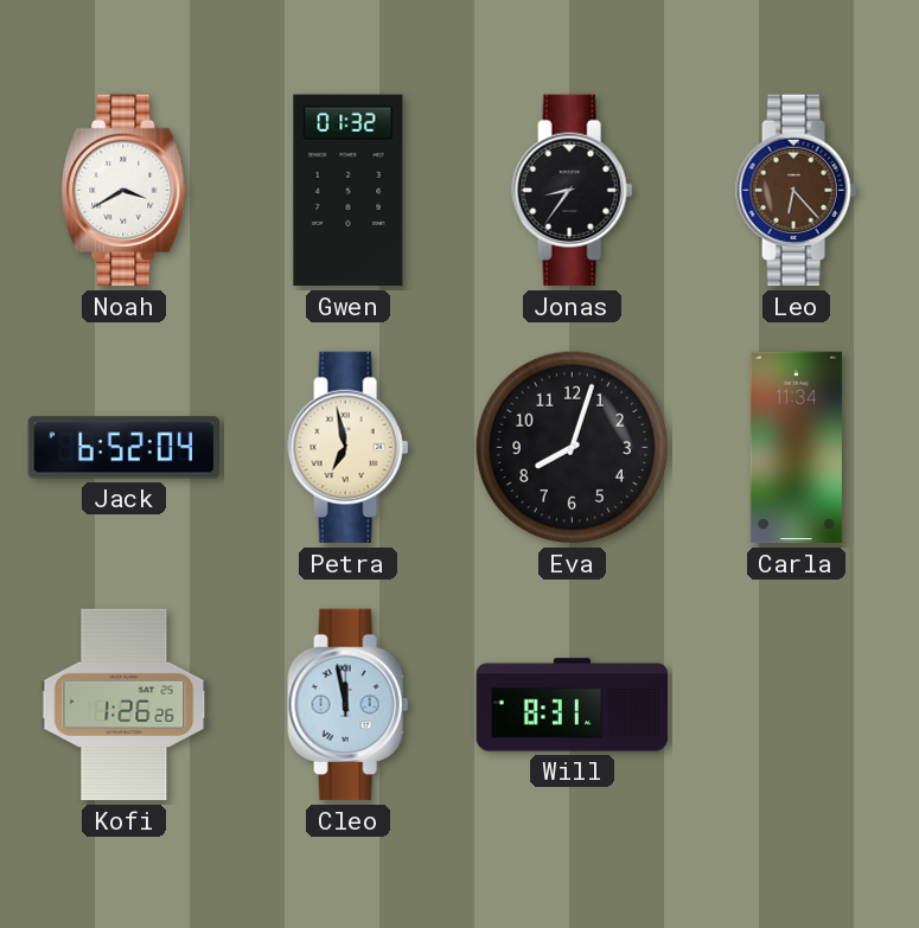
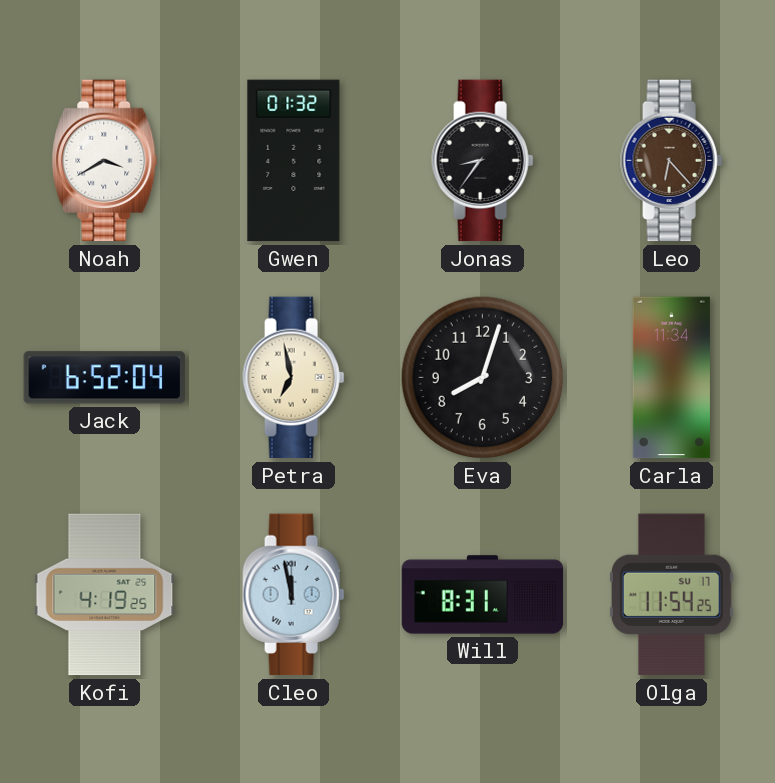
Kofi: 1:26 -> 4:19
Olga: none -> 11:54
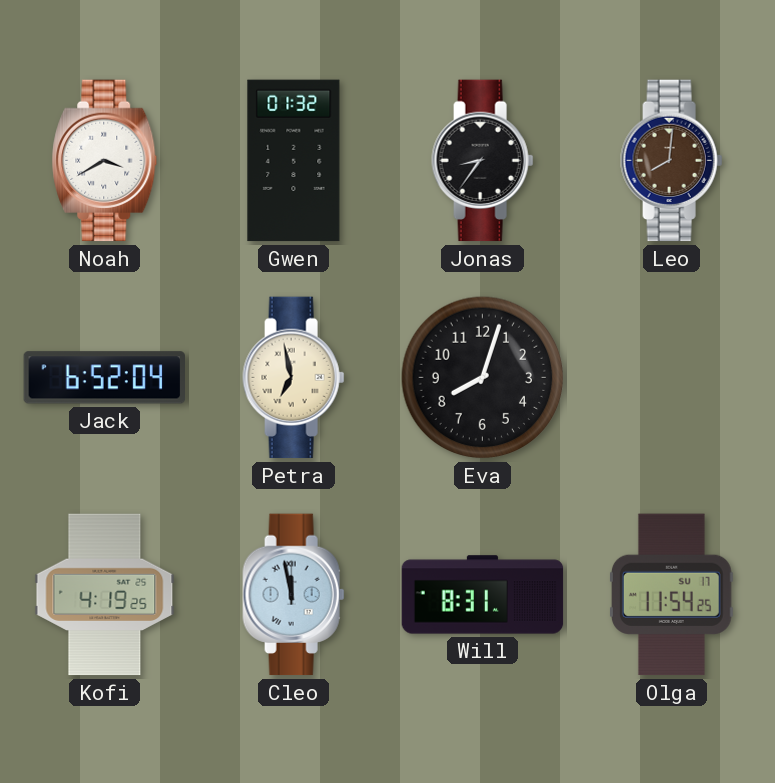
Leo: 6:23 -> 8:01
Carla: 11:34 -> none
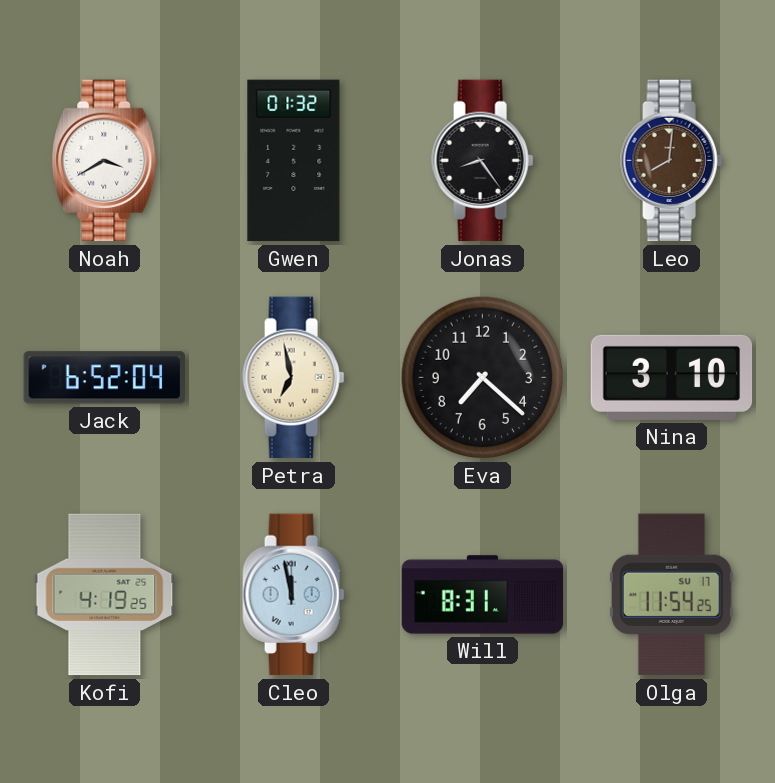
Jonas: 8:36 -> 8:24
Eva: 8:03 -> 7:22
Nina: none -> 3:10
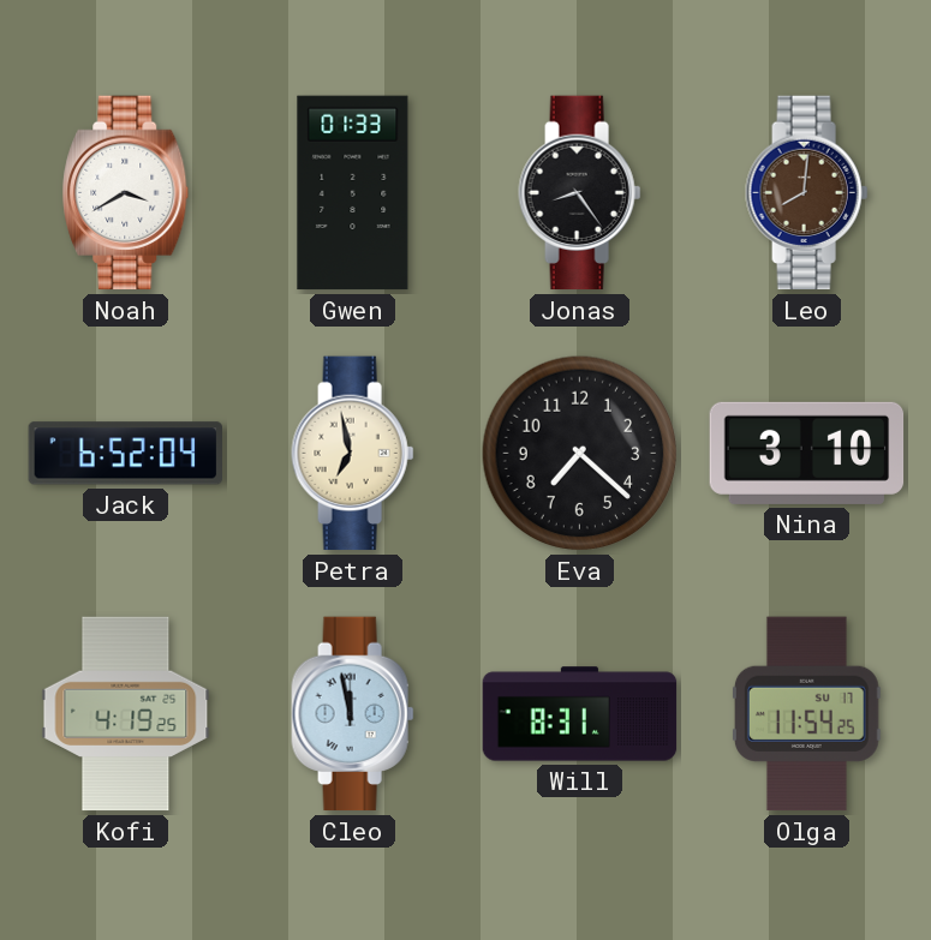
Gwen: 01:32 -> 01:33
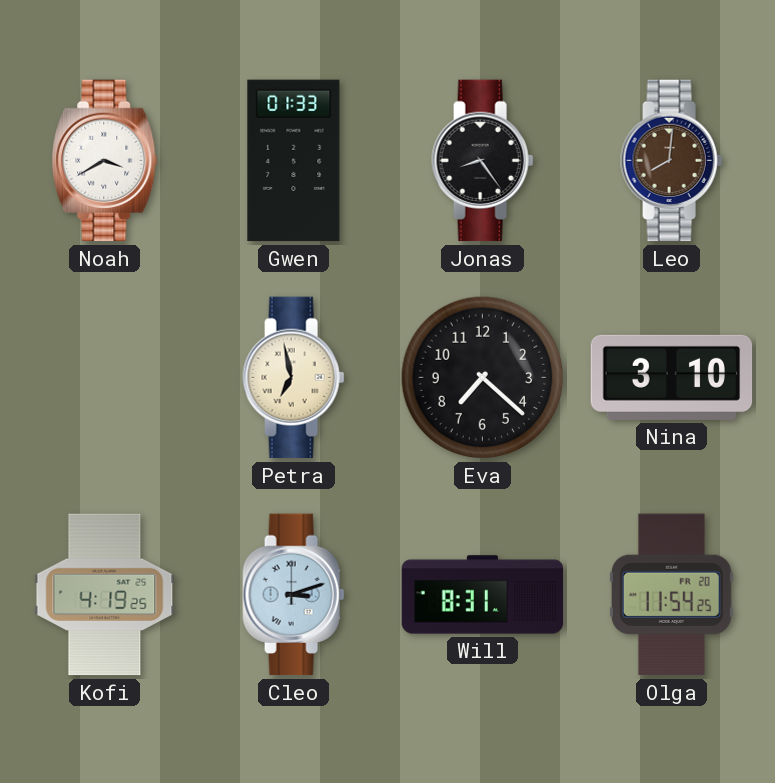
Jack: 6:52 -> none
Cleo: 11:58 -> 3:12
Olga date: SU 17 -> FR 20
